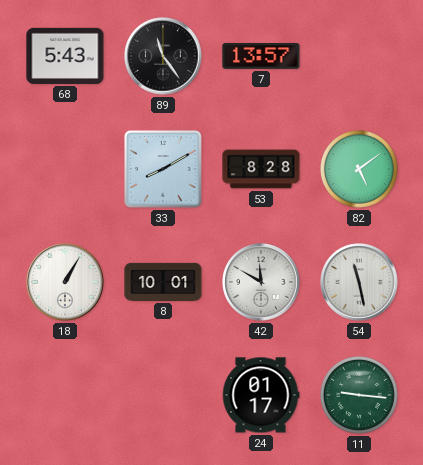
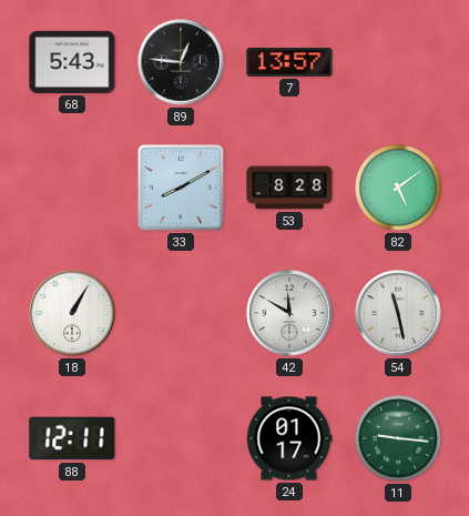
89: 11:24 -> 12:46
8: 10:01 -> none
88: none -> 12:11
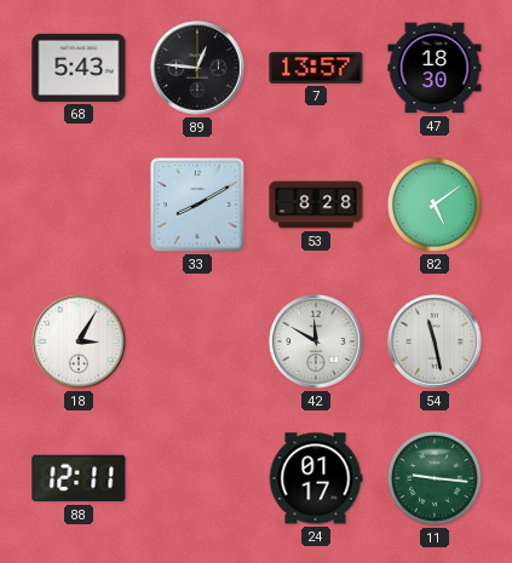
47: none -> 18:30
18: 1:05 -> 3:05
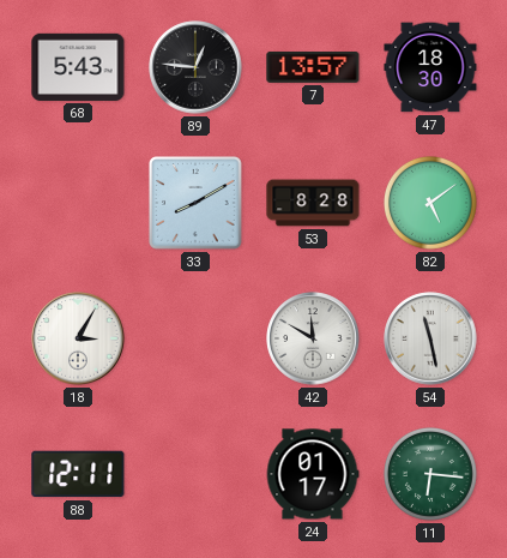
11: 9:16 -> 6:16
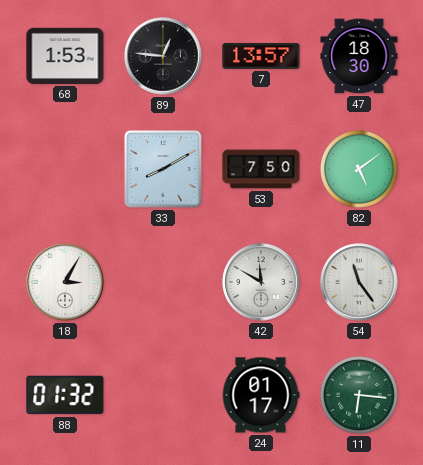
68: 5:43 -> 1:53
53: 8:28 -> 7:50
54: 11:28 -> 11:24
88: 12:11 -> 01:32
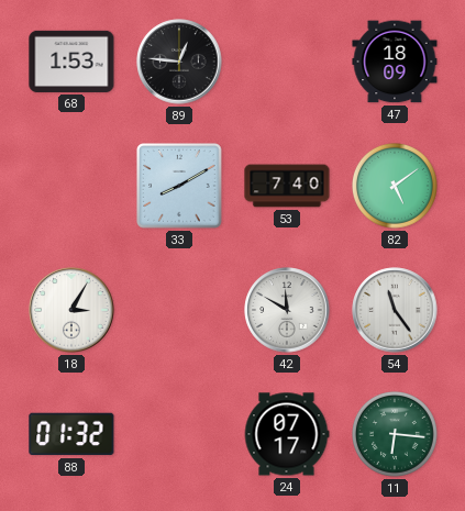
7: 13:57 -> none
47: 18:30 -> 18:09
53: 7:50 -> 7:40
24: 01:17 -> 07:17
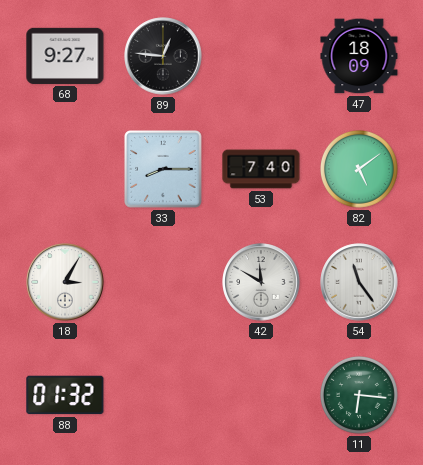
68: 1:53 -> 9:27
33: 8:10 -> 8:15
24: 07:17 -> none
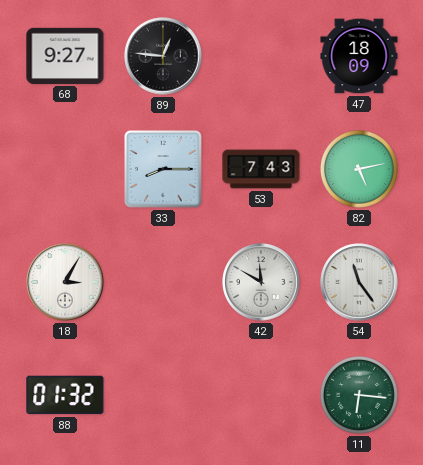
53: 7:40 -> 7:43
82: 5:09 -> 5:13
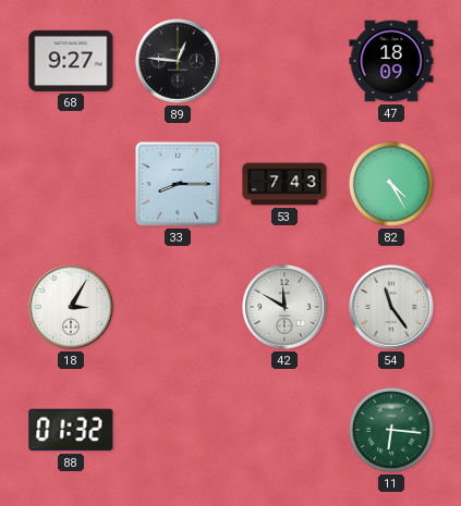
82: 5:13 -> 4:25
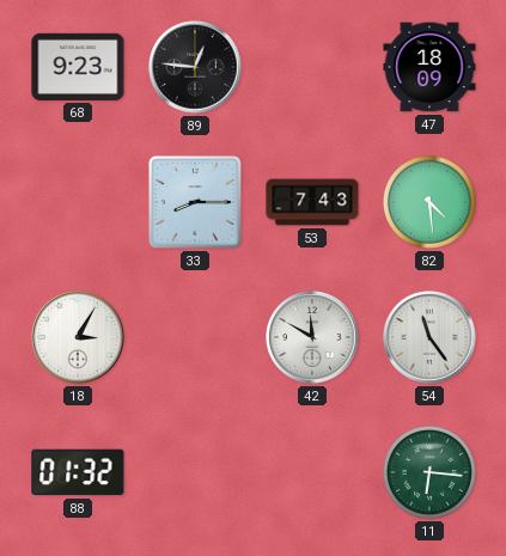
68: 9:27 -> 9:23
82: 4:25 -> 4:29
